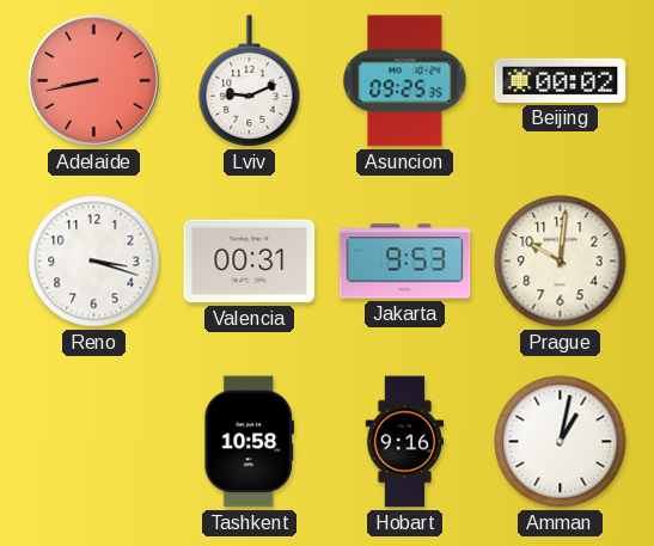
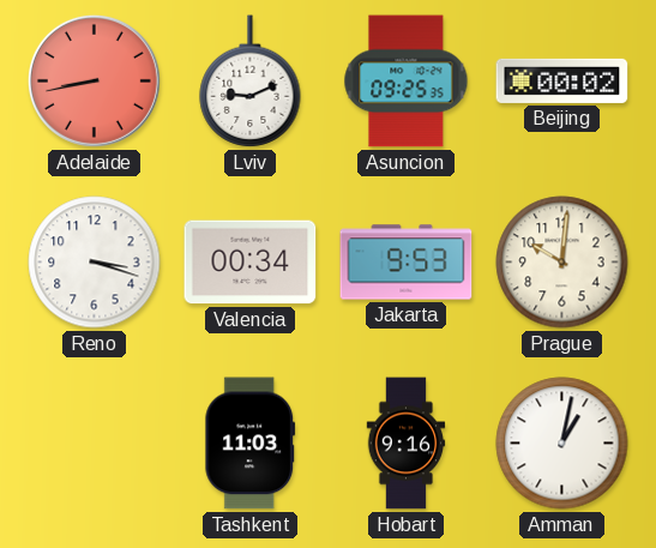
Valencia: 00:31 -> 00:34
Tashkent: 10:58 -> 11:03
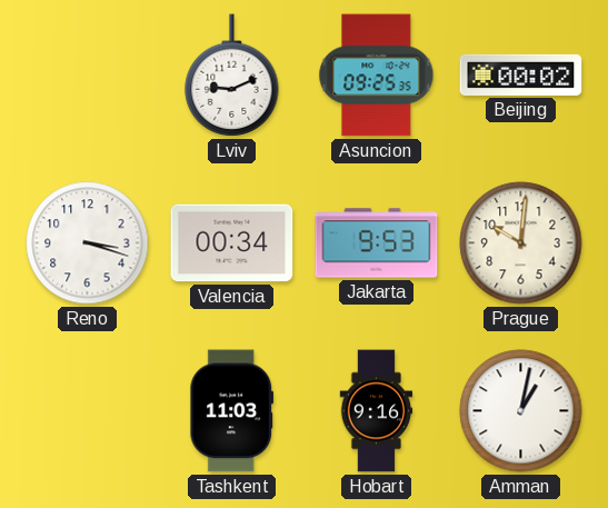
Adelaide: 8:43 -> none
